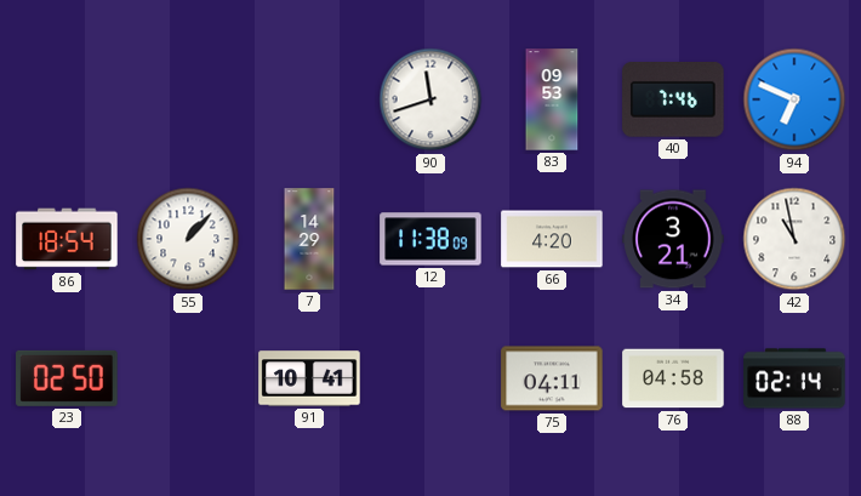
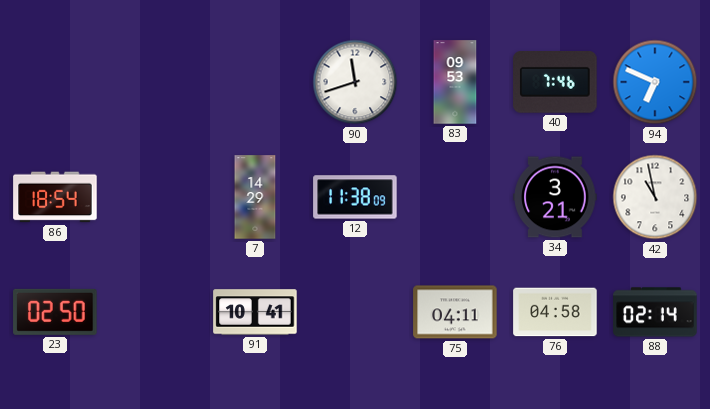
55: 1:07 -> none
66: 4:20 -> none
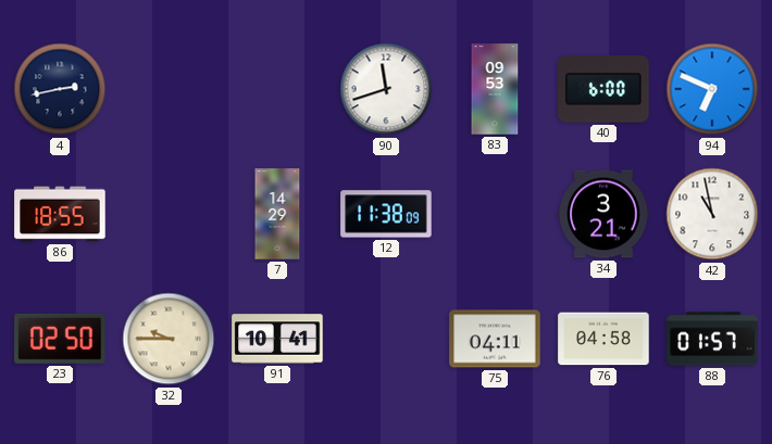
4: none -> 2:43
40: 7:46 -> 6:00
86: 18:54 -> 18:55
32: none -> 9:45
88: 02:14 -> 01:57
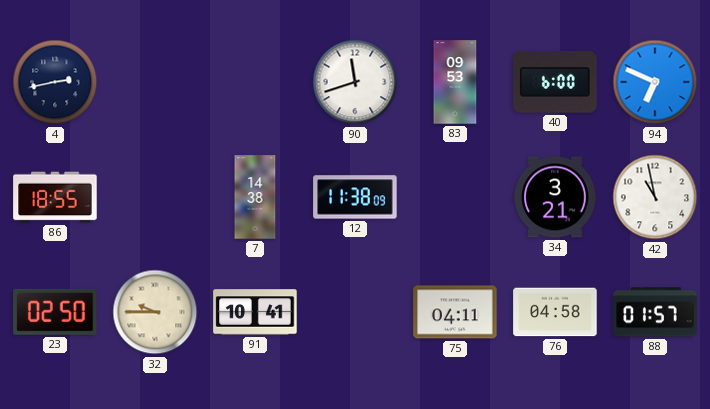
7: 14:29 -> 14:38
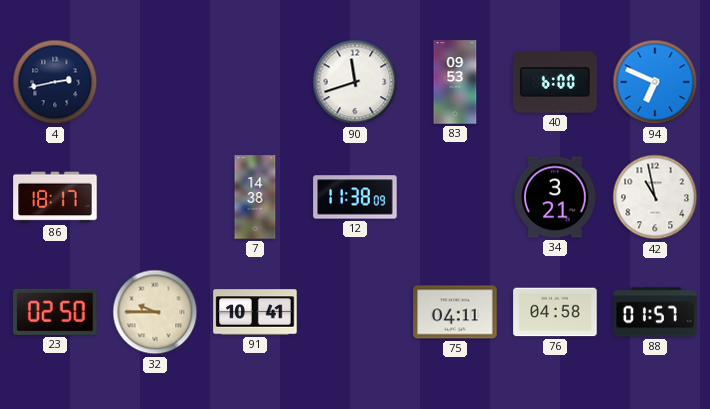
86: 18:55 -> 18:17
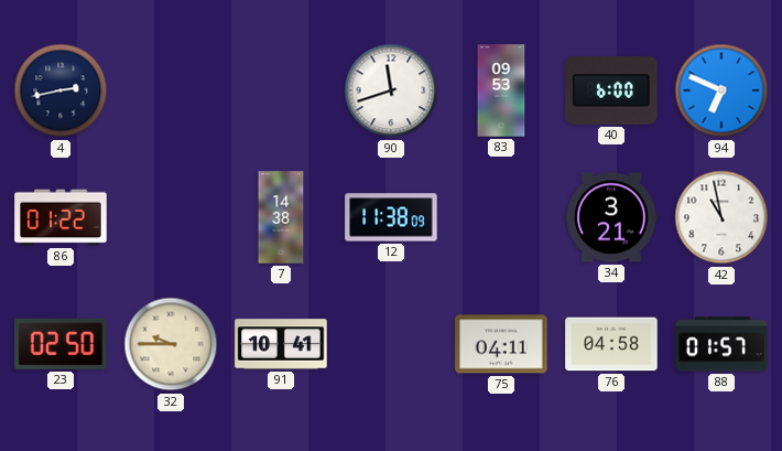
86: 18:17 -> 01:22
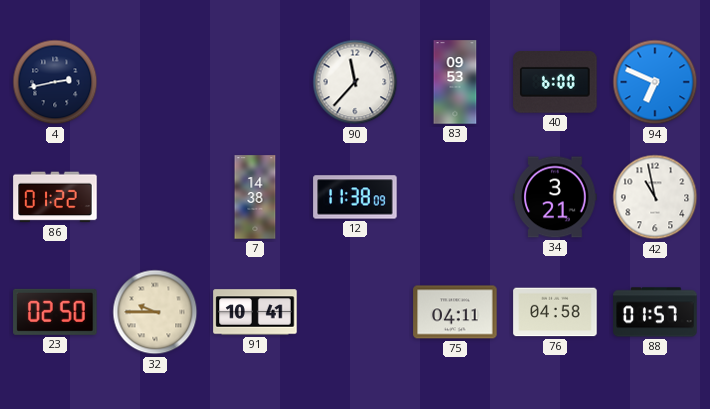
90: 11:42 -> 11:37
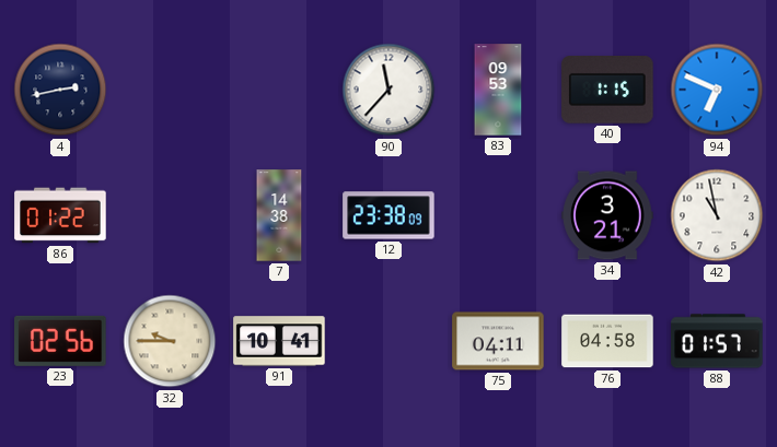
40: 6:00 -> 1:15
12: 11:38 -> 23:38
23: 02:50 -> 02:56
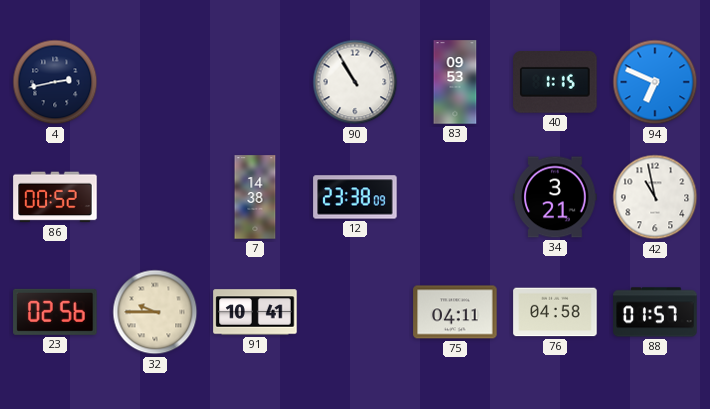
90: 11:37 -> 10:55
86: 01:22 -> 00:52
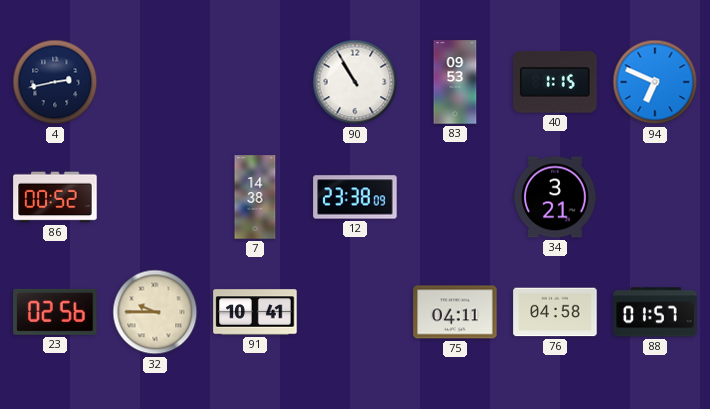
42: 10:58 -> none
